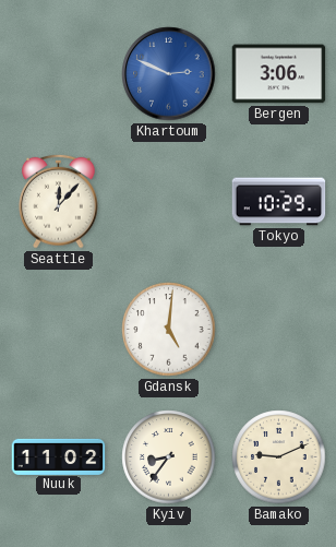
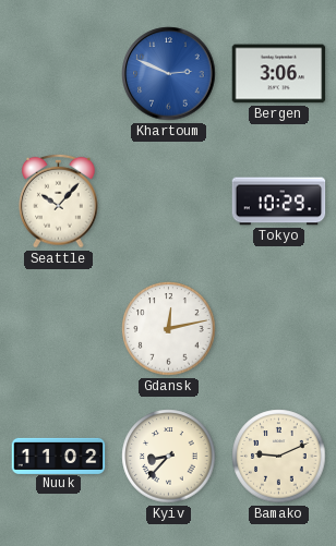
Seattle: 12:07 -> 10:07
Gdansk: 5:01 -> 12:13
Kyiv: 8:36 -> 8:37
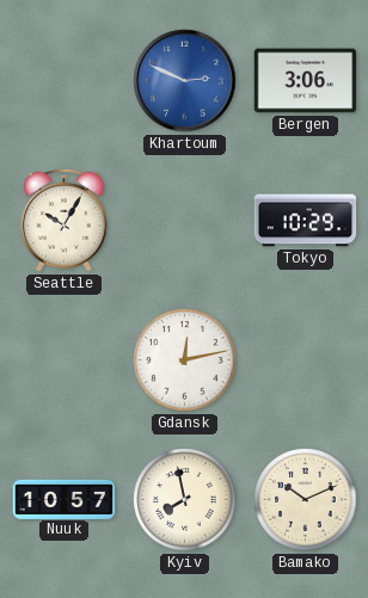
Seattle: 10:07 -> 10:05
Nuuk: 11:02 -> 10:57
Kyiv: 8:37 -> 7:58
Bamako: 9:11 -> 10:11
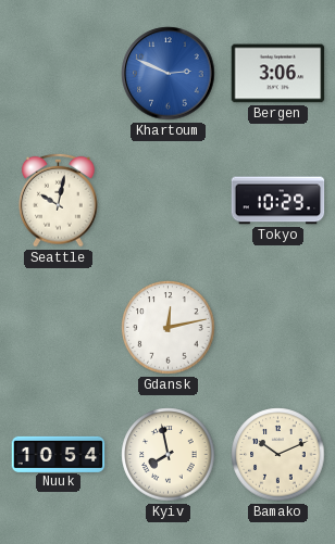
Seattle: 10:05 -> 10:02
Nuuk: 10:57 -> 10:54
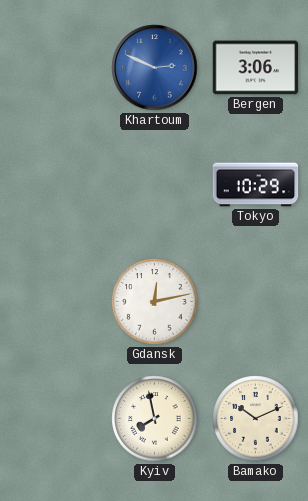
Seattle: 10:02 -> none
Nuuk: 10:54 -> none
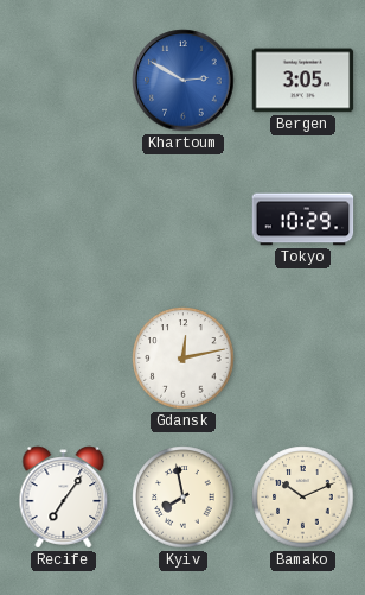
Khartoum: 2:49 -> 2:50
Bergen: 3:06 -> 3:05
Recife: none -> 7:06
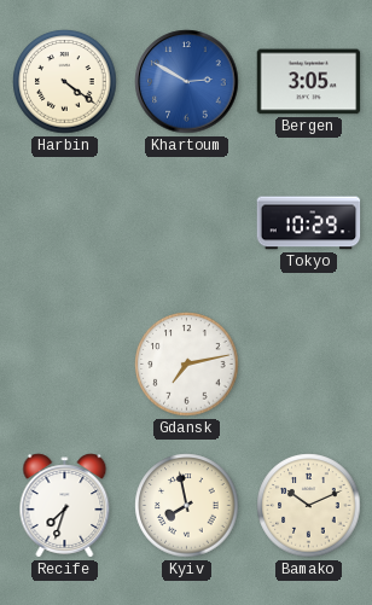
Harbin: none -> 4:21
Gdansk: 12:13 -> 7:13
Recife: 7:06 -> 7:33
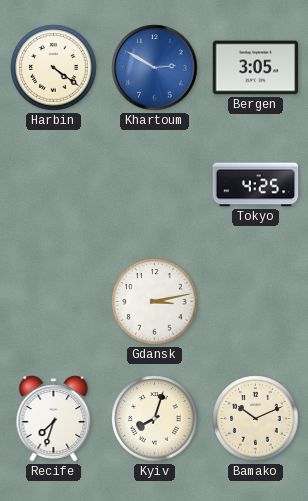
Tokyo: 10:29 -> 4:25
Gdansk: 7:13 -> 3:13
Kyiv: 7:58 -> 8:03
